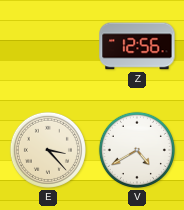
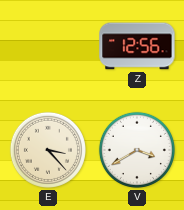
V: 4:40 -> 3:40
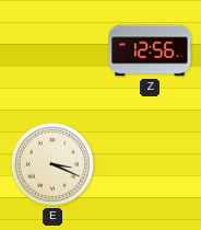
E: 3:23 -> 3:19
V: 3:40 -> none
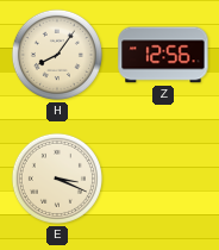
H: none -> 8:06
